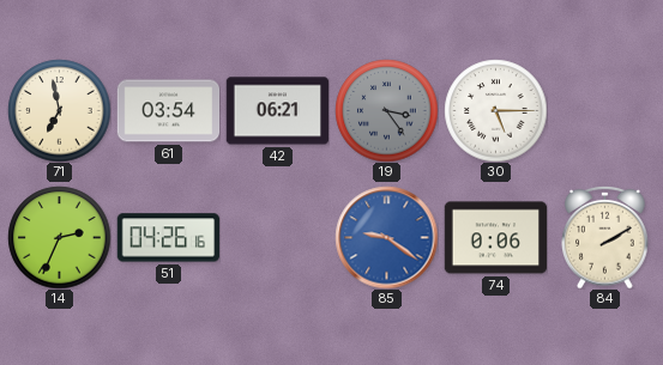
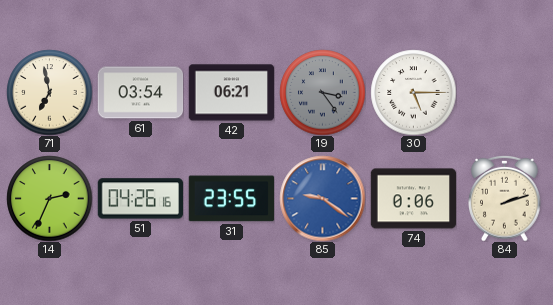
31: none -> 23:55
84: 2:10 -> 2:12
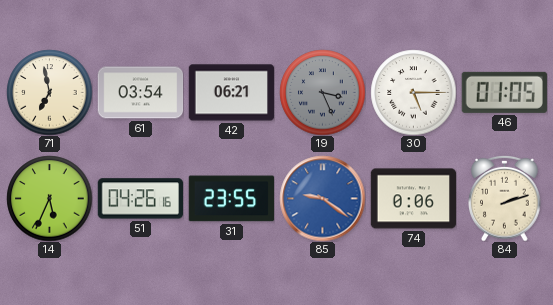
19: 3:24 -> 3:26
46: none -> 01:05
14: 2:34 -> 5:34
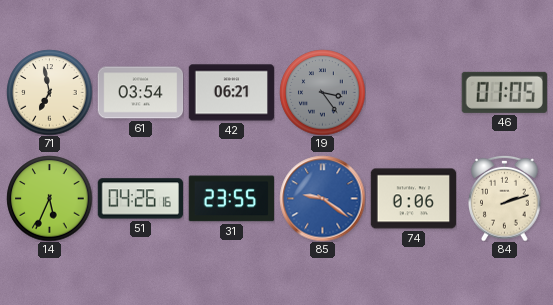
19: 3:26 -> 3:24
30: 5:15 -> none
